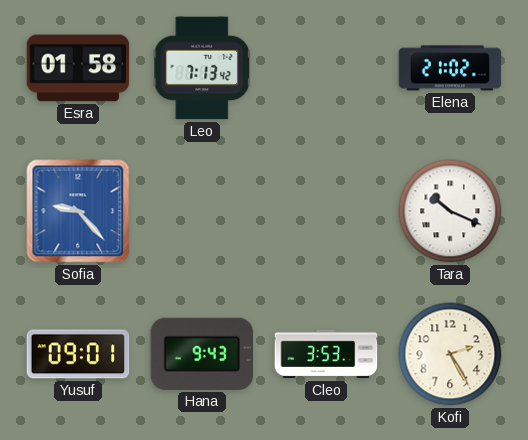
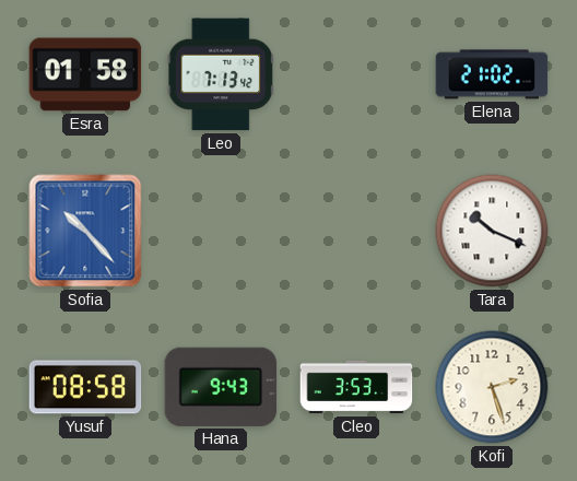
Sofia: 9:23 -> 10:23
Yusuf: 09:01 -> 08:58
Kofi: 2:25 -> 2:27
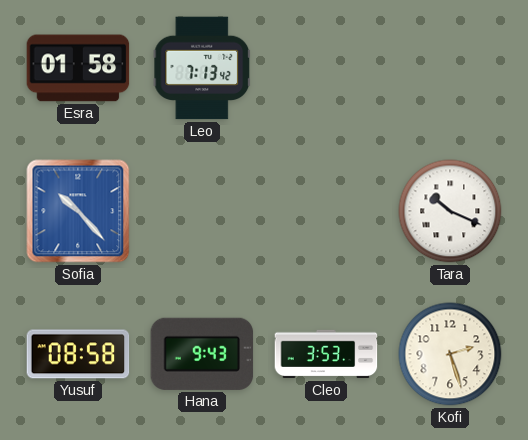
Elena: 21:02 -> none
